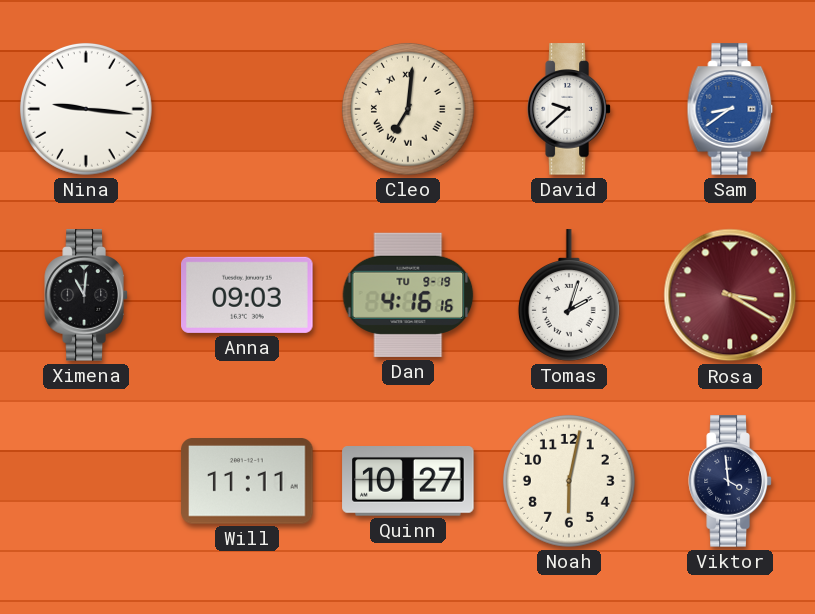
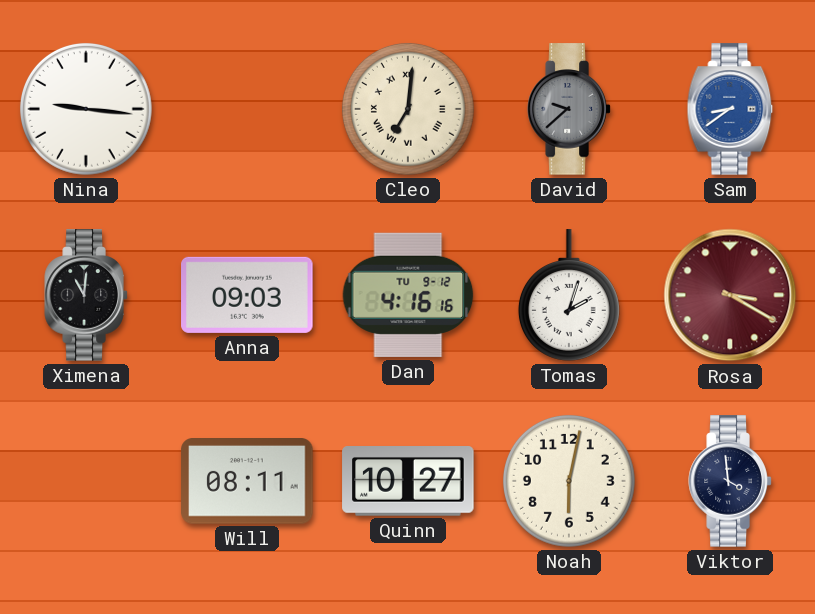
David dial: white -> grey
Dan date: TU 9-19 -> TU 9-12
Will: 11:11 -> 08:11
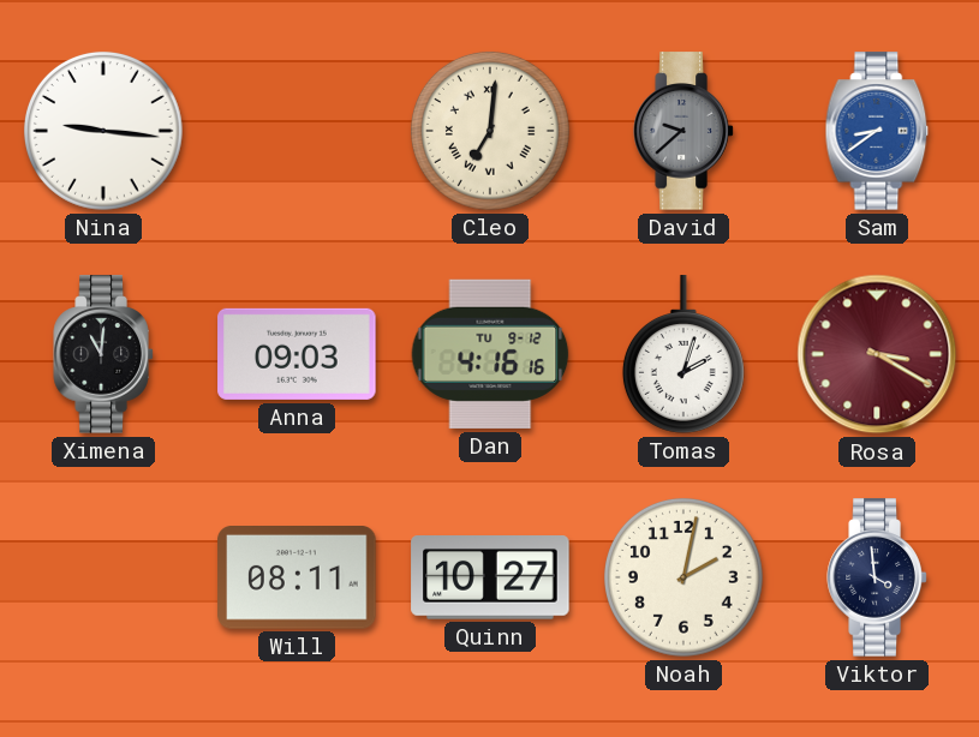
Noah: 6:02 -> 2:02
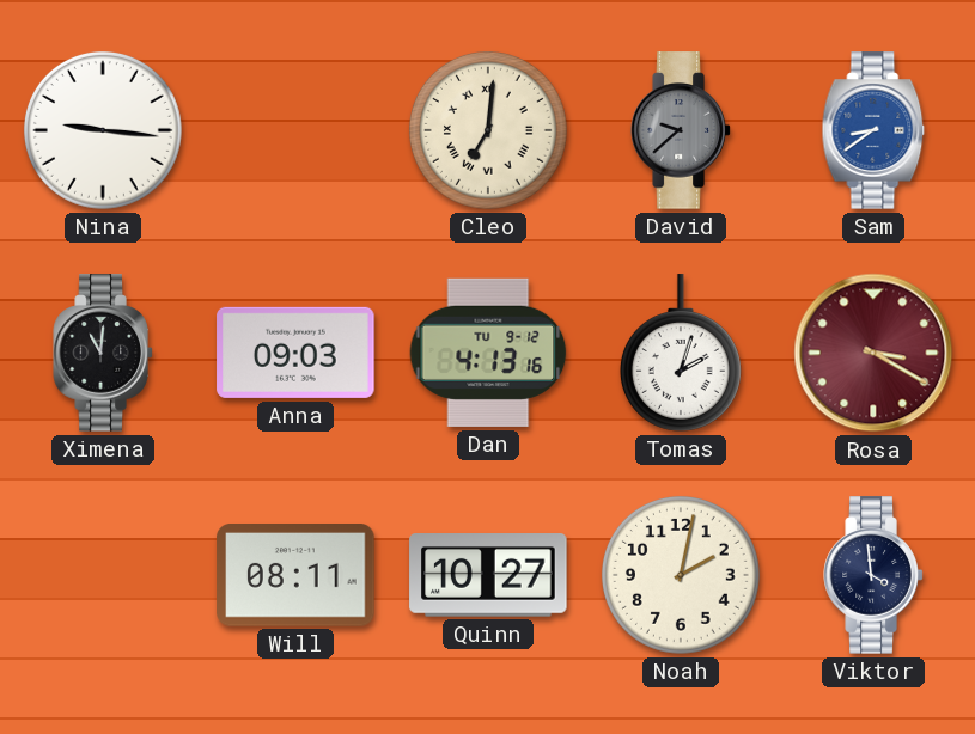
Dan: 4:16 -> 4:13
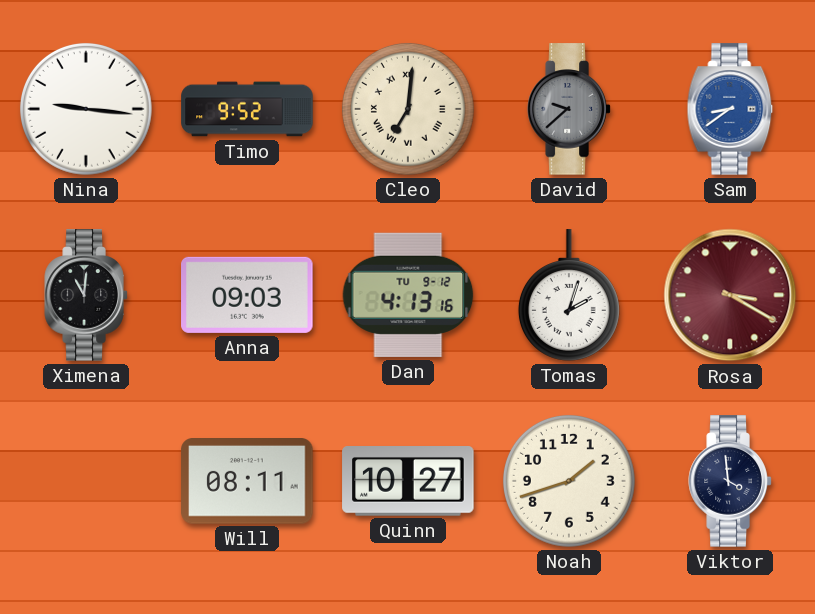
Timo: none -> 9:52
Noah: 2:02 -> 1:42
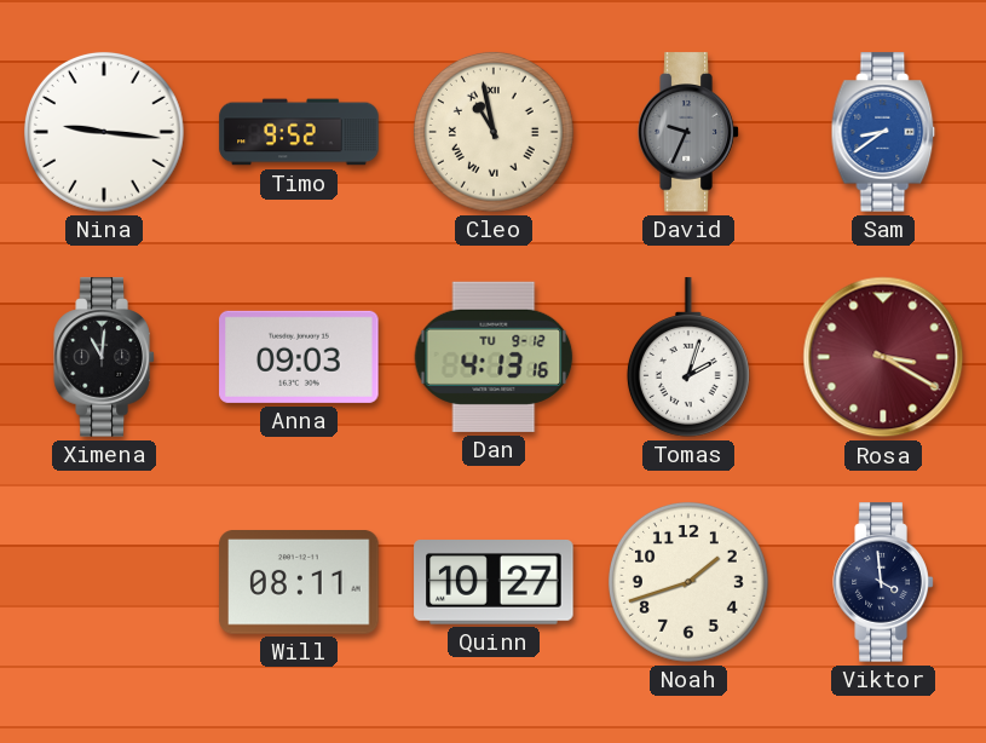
Cleo: 7:01 -> 10:58
David: 9:38 -> 9:34
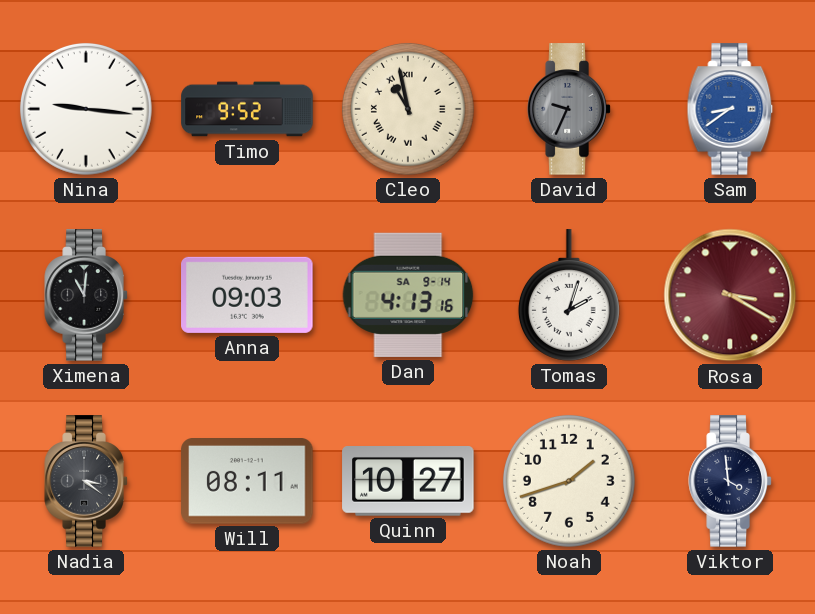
Dan date: TU 9-12 -> SA 9-14
Nadia: none -> 3:21
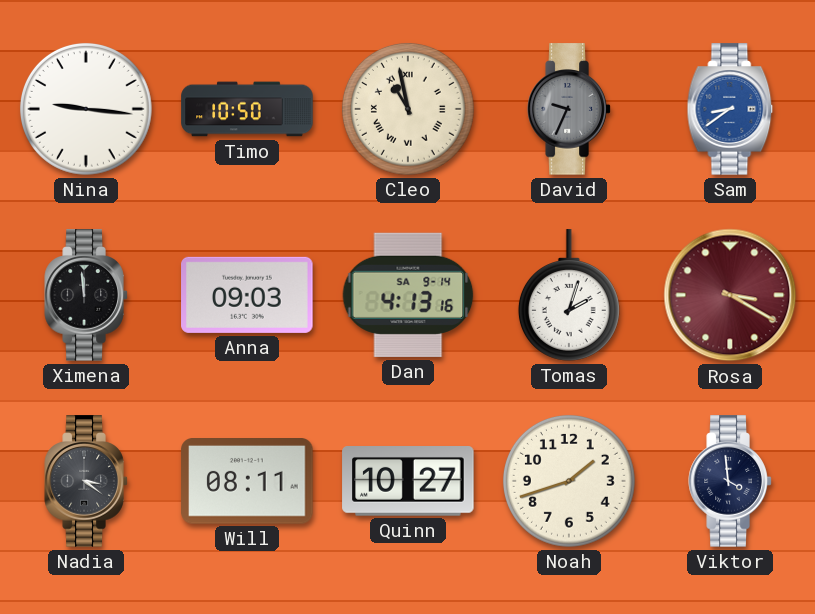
Timo: 9:52 -> 10:50
Ximena: 11:01 -> 11:59
